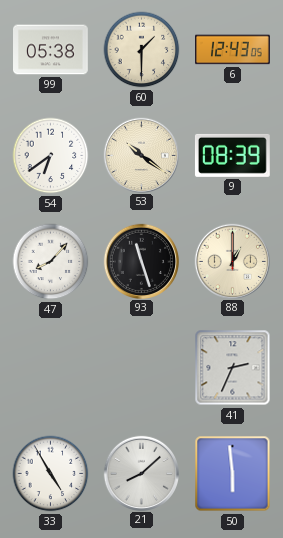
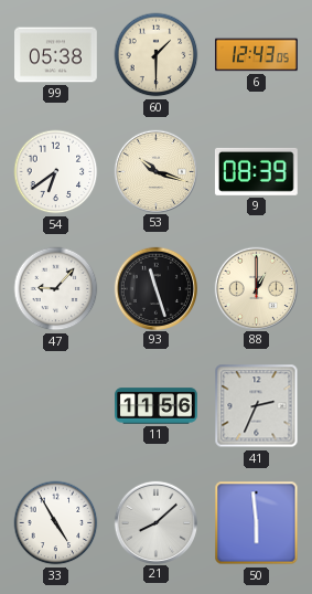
53: 10:21 -> 10:18
47: 8:07 -> 9:07
11: none -> 11:56
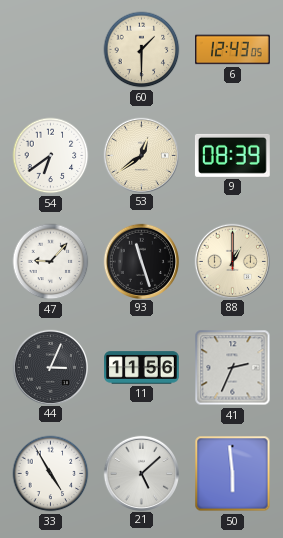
99: 05:38 -> none
53: 10:18 -> 12:39
44: none -> 3:04
21: 8:08 -> 5:08
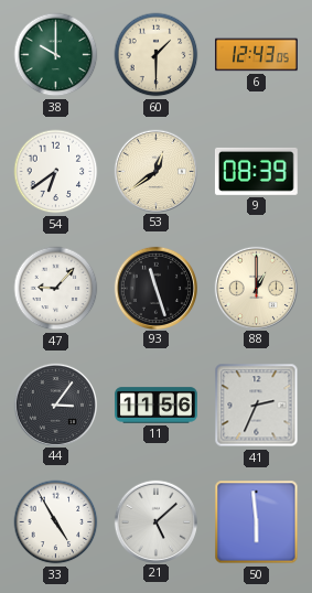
38: none -> 10:00
44: 3:04 -> 3:06
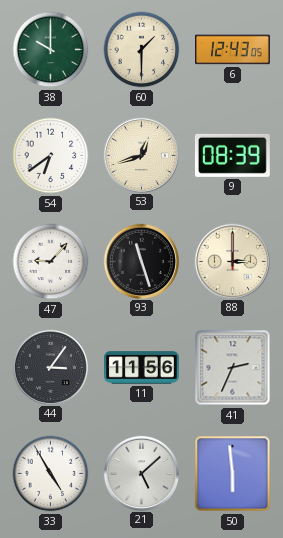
53: 12:39 -> 12:42
88: 1:00 -> 3:00
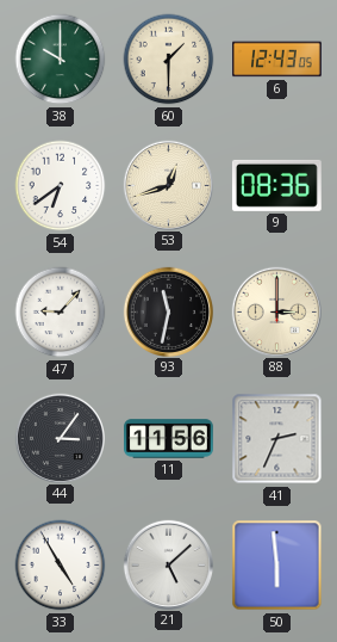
9: 08:39 -> 08:36
93: 11:27 -> 11:32
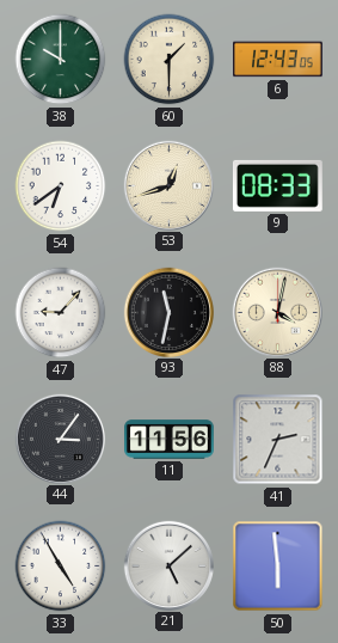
9: 08:36 -> 08:33
88: 3:00 -> 4:02
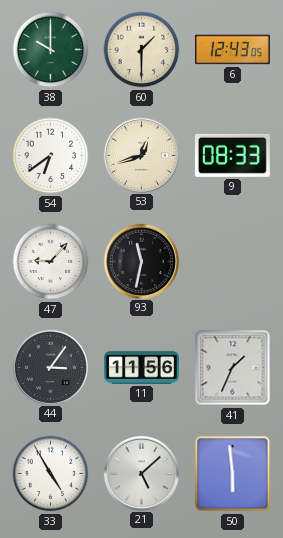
88: 4:02 -> none
41: 2:34 -> 1:34
